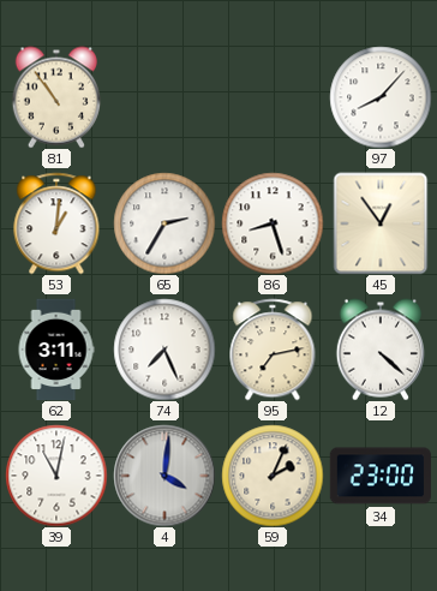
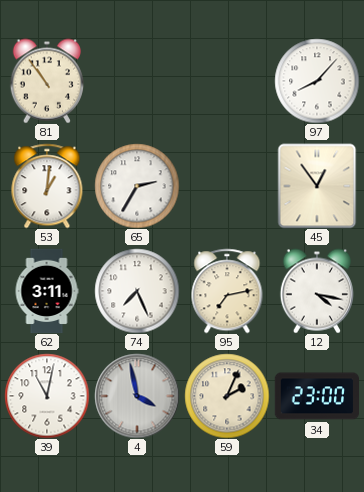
86: 8:27 -> none
12: 4:22 -> 4:17
4: 4:01 -> 3:58
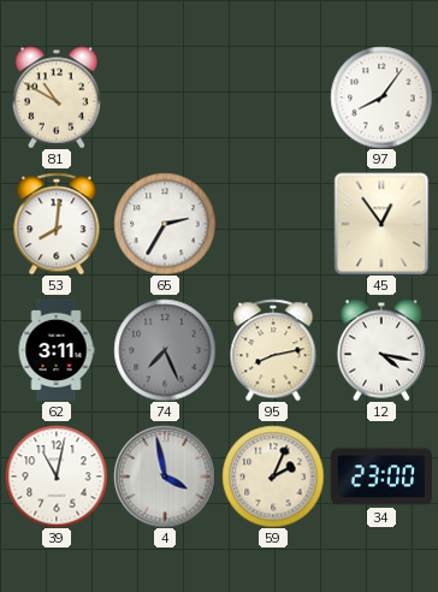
81: 10:54 -> 10:50
97: 8:07 -> 8:06
53: 1:01 -> 8:01
74 dial: white -> grey
95: 7:13 -> 8:13
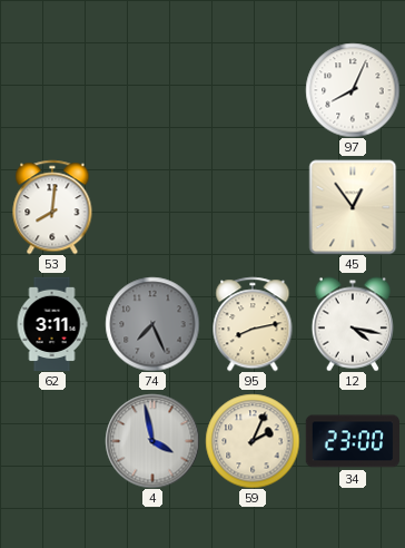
81: 10:50 -> none
97: 8:06 -> 8:04
65: 2:35 -> none
39: 11:02 -> none
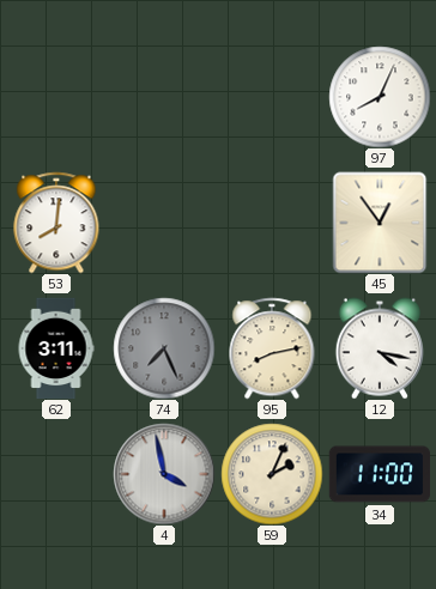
34: 23:00 -> 11:00
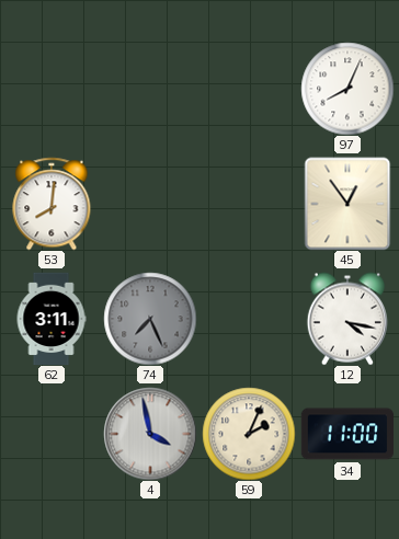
95: 8:13 -> none
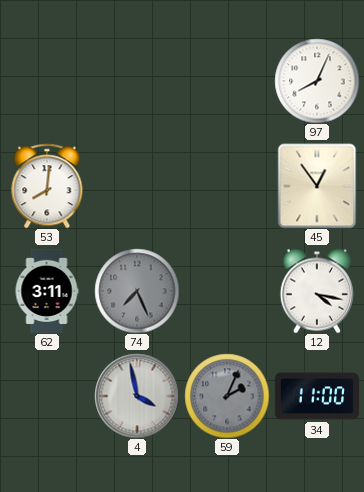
59 dial: cream -> grey
